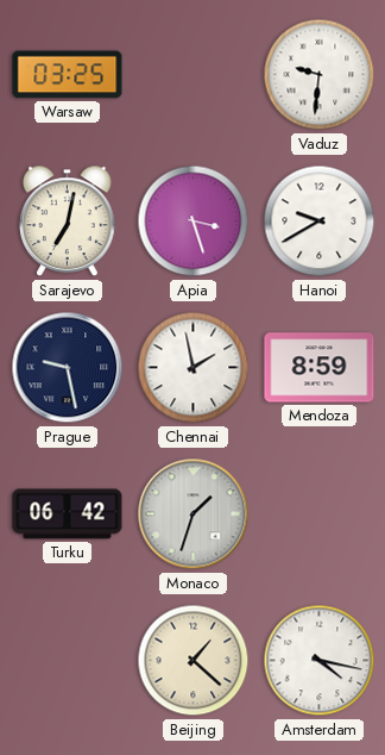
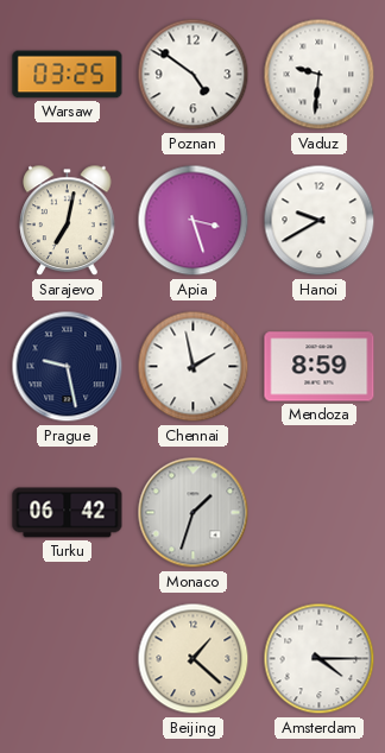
Poznan: none -> 4:51
Amsterdam: 4:17 -> 4:15
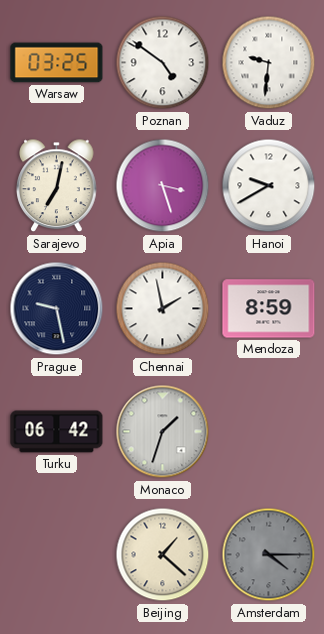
Amsterdam dial: white -> grey
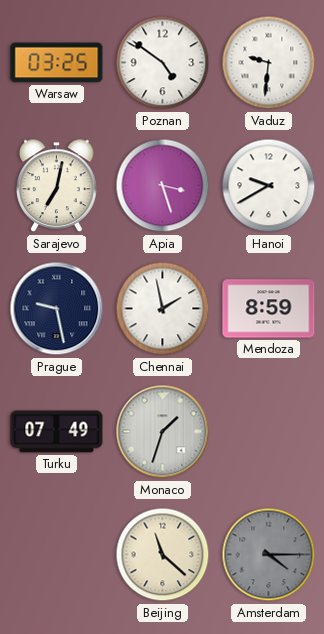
Turku: 06:42 -> 07:49
Beijing: 1:22 -> 11:22
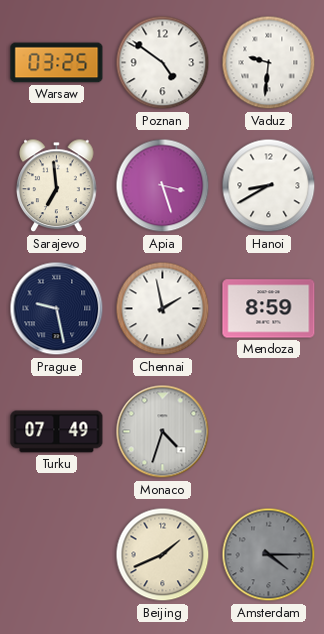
Sarajevo: 7:02 -> 6:59
Hanoi: 9:40 -> 8:40
Monaco: 1:33 -> 4:33
Beijing: 11:22 -> 1:41
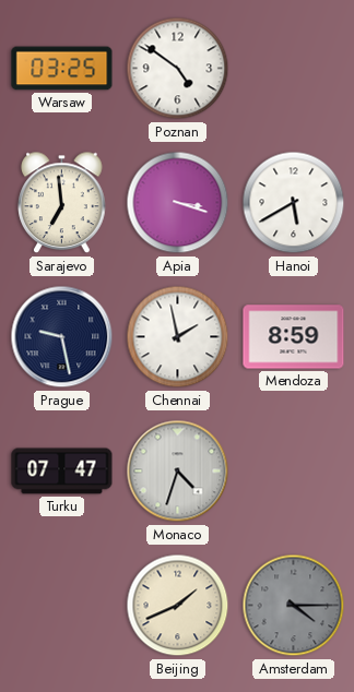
Vaduz: 9:31 -> none
Apia: 3:27 -> 3:18
Hanoi: 8:40 -> 5:40
Turku: 07:49 -> 07:47
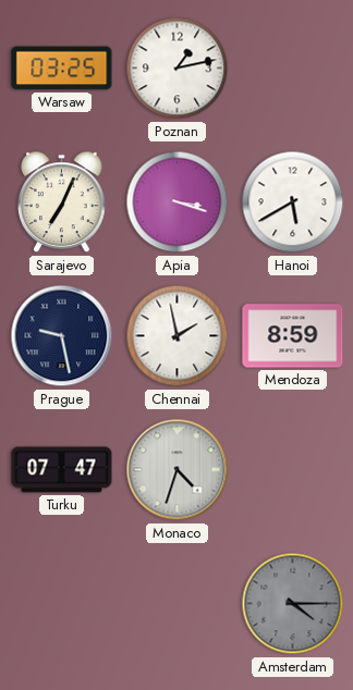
Poznan: 4:51 -> 1:13
Sarajevo: 6:59 -> 7:04
Beijing: 1:41 -> none
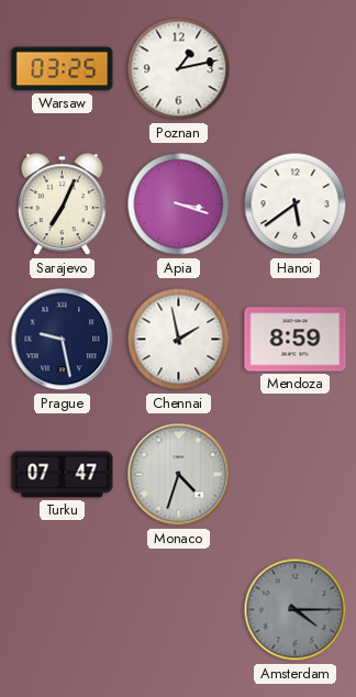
Hanoi: 5:40 -> 5:39
